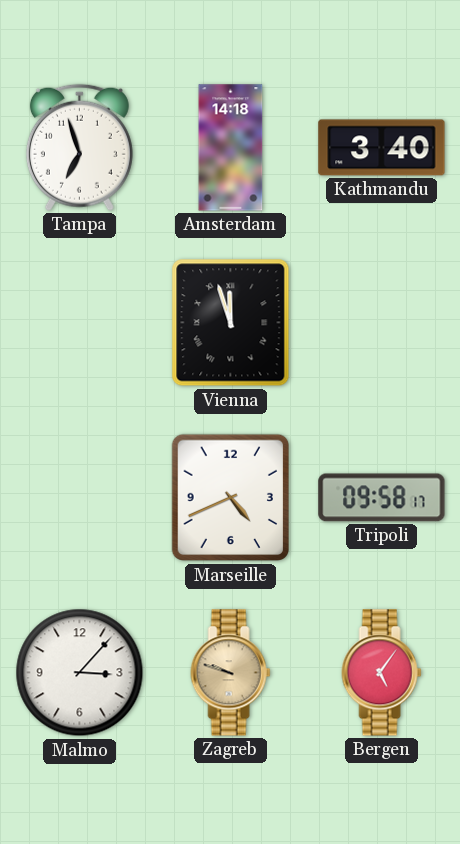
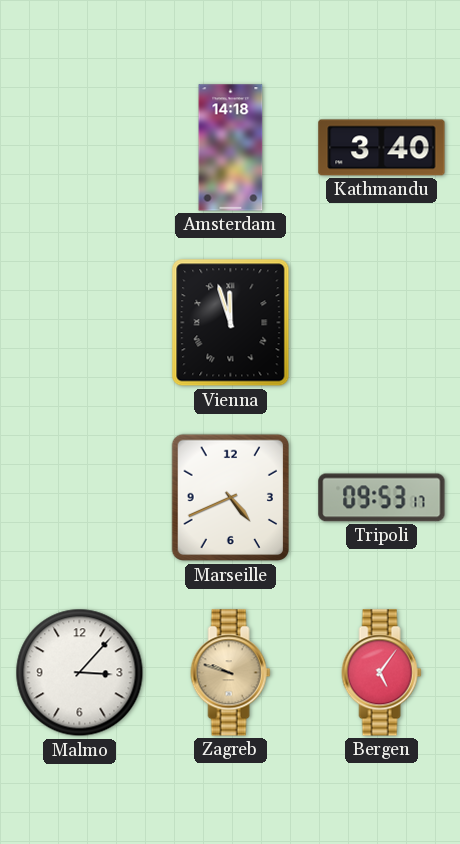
Tampa: 6:57 -> none
Tripoli: 09:58 -> 09:53
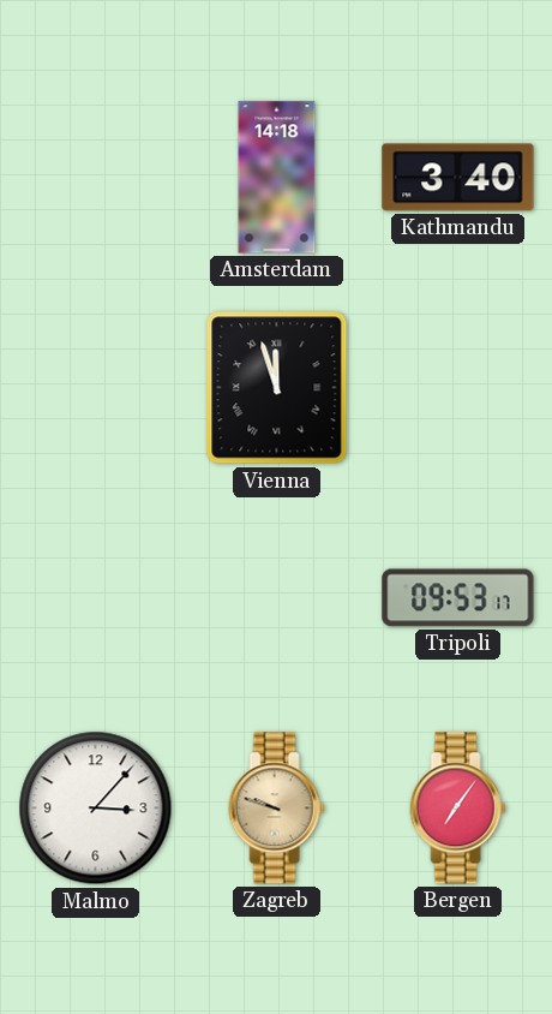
Marseille: 4:41 -> none
Bergen: 5:06 -> 7:06
